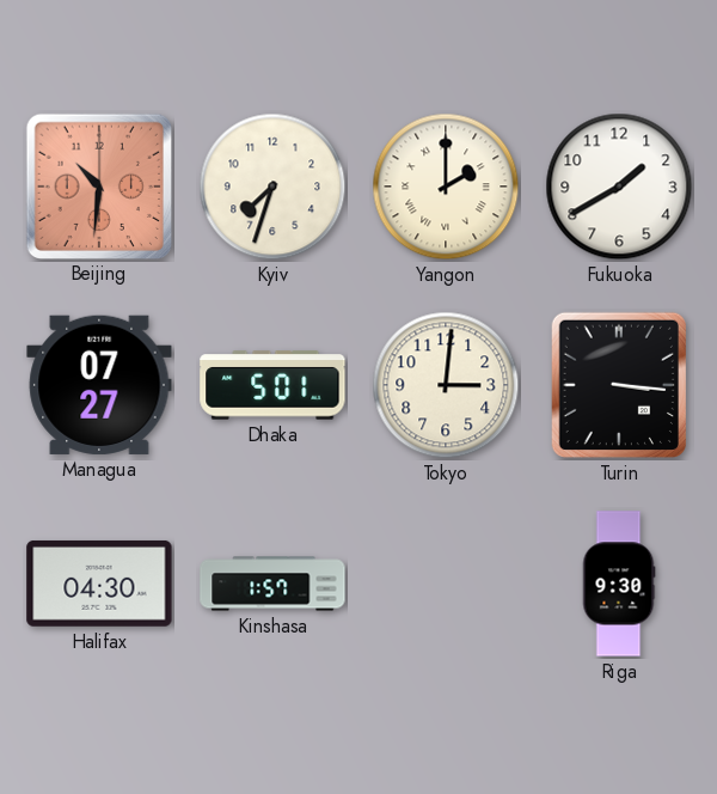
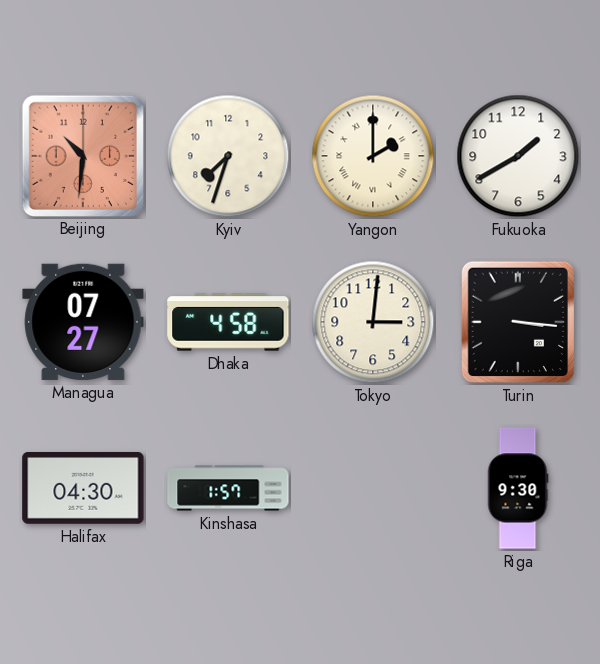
Dhaka: 5:01 -> 4:58
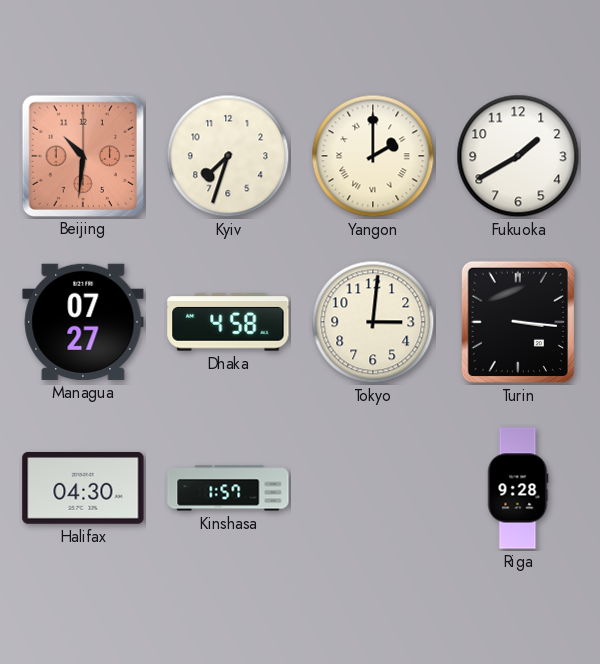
Riga: 9:30 -> 9:28
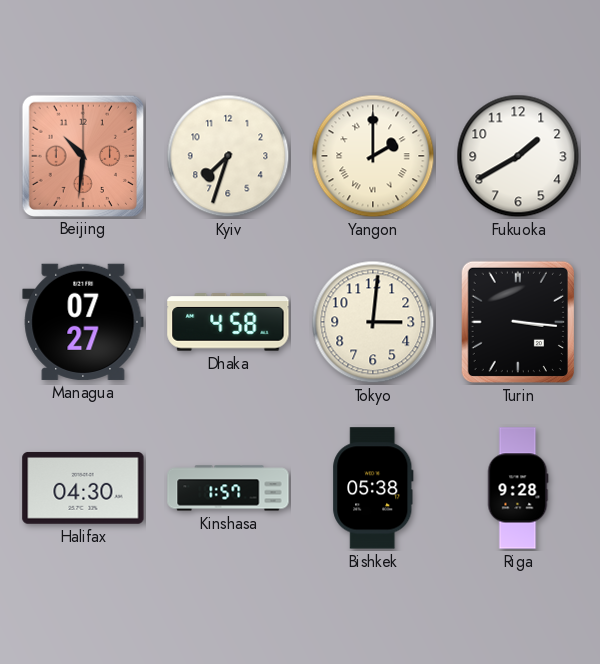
Bishkek: none -> 05:38
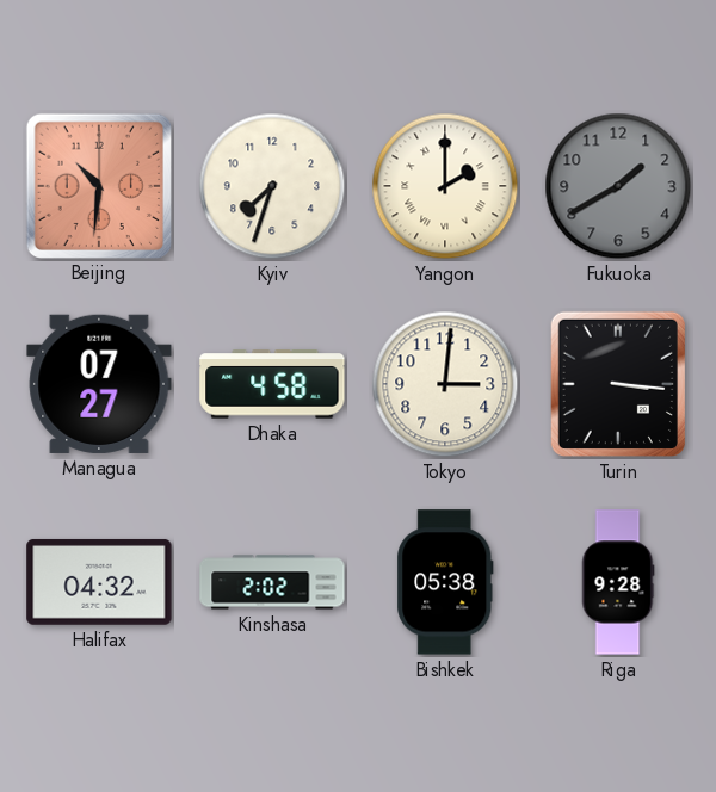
Fukuoka dial: white -> grey
Halifax: 04:30 -> 04:32
Kinshasa: 1:57 -> 2:02
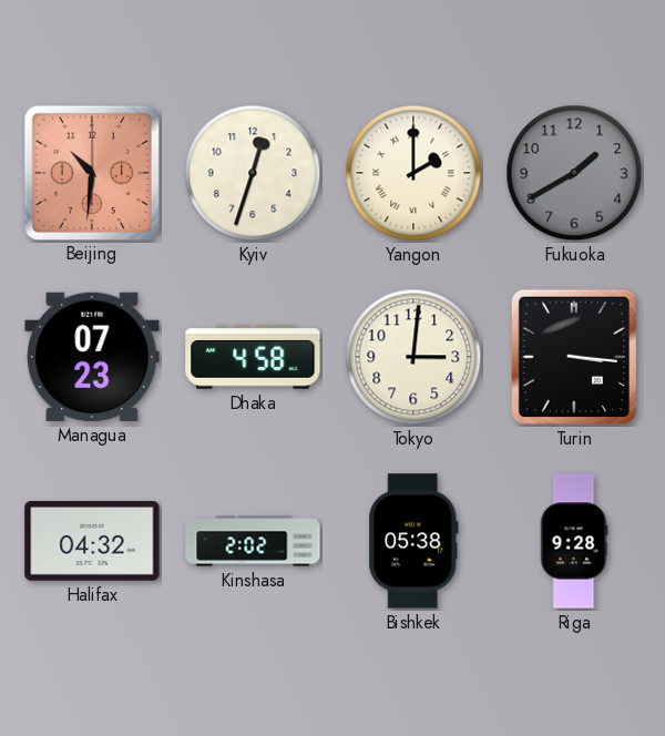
Kyiv: 7:33 -> 12:33
Managua: 07:27 -> 07:23
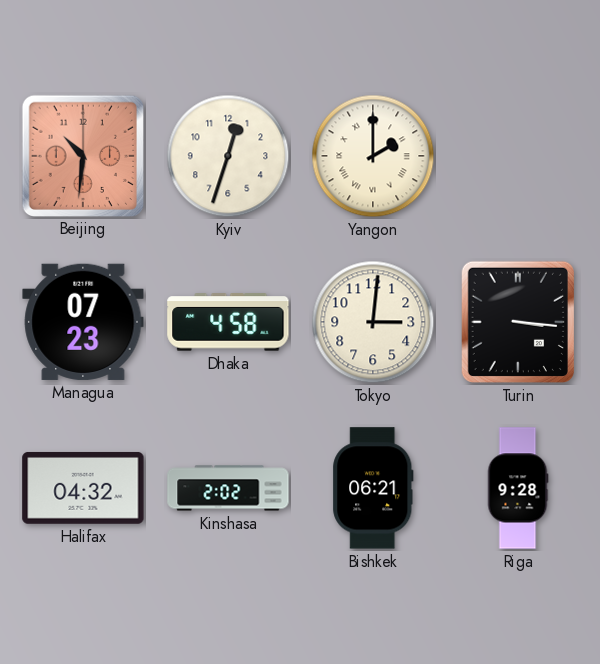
Fukuoka: 1:40 -> none
Bishkek: 05:38 -> 06:21
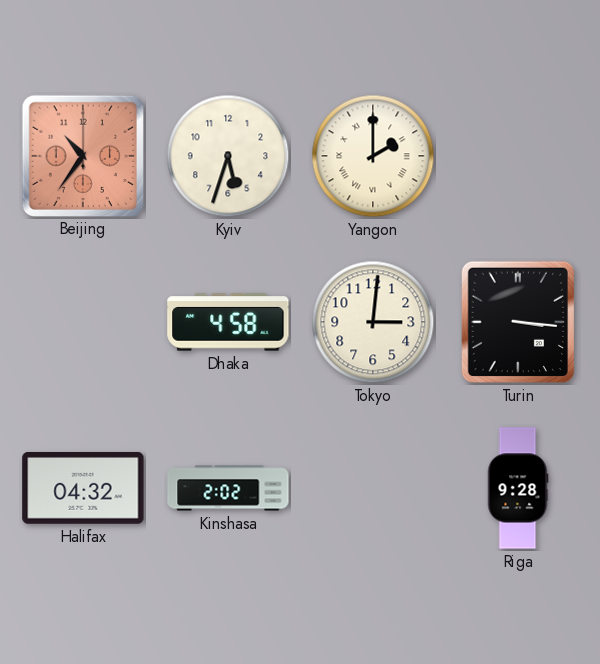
Beijing: 10:31 -> 10:36
Kyiv: 12:33 -> 5:33
Managua: 07:23 -> none
Bishkek: 06:21 -> none
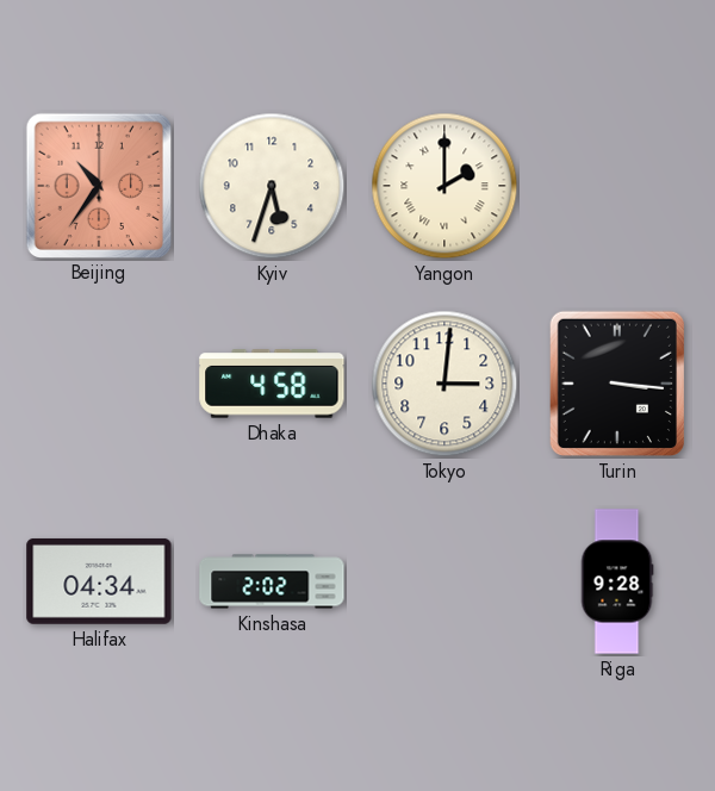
Halifax: 04:32 -> 04:34
